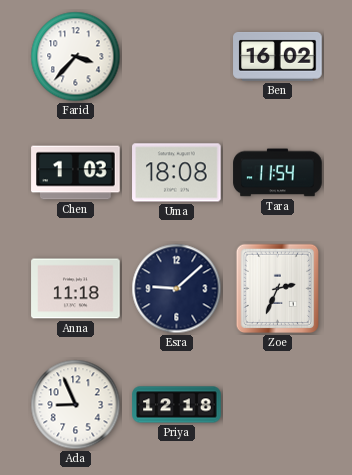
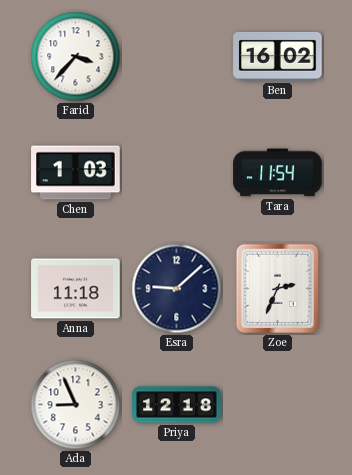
Uma: 18:08 -> none
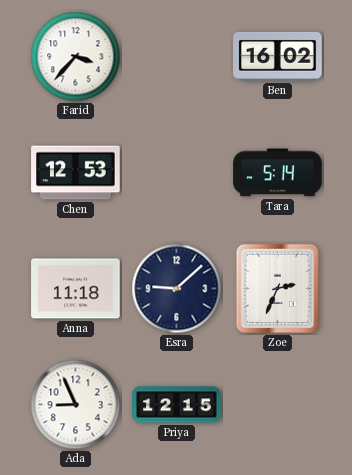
Chen: 1:03 -> 12:53
Tara: 11:54 -> 5:14
Priya: 12:18 -> 12:15
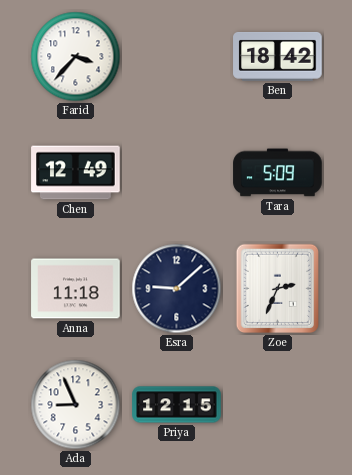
Ben: 16:02 -> 18:42
Chen: 12:53 -> 12:49
Tara: 5:14 -> 5:09
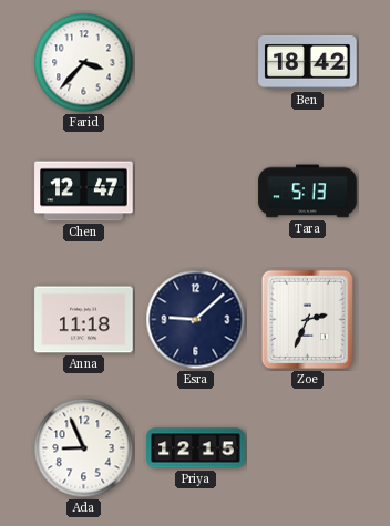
Chen: 12:49 -> 12:47
Tara: 5:09 -> 5:13
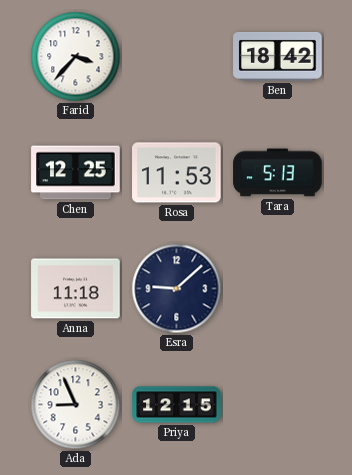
Chen: 12:47 -> 12:25
Rosa: none -> 11:53
Zoe: 2:34 -> none
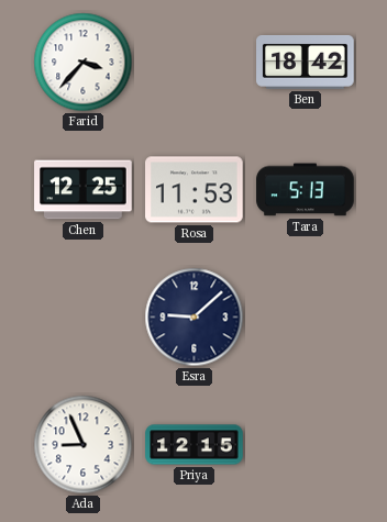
Anna: 11:18 -> none
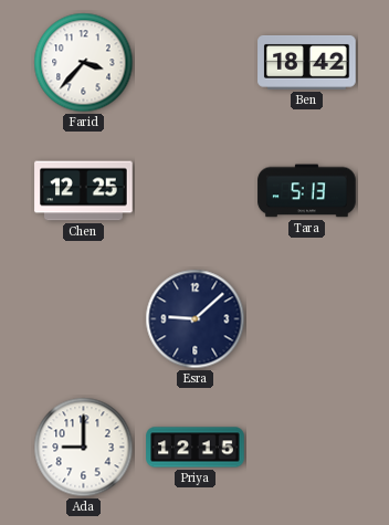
Rosa: 11:53 -> none
Ada: 8:56 -> 9:00
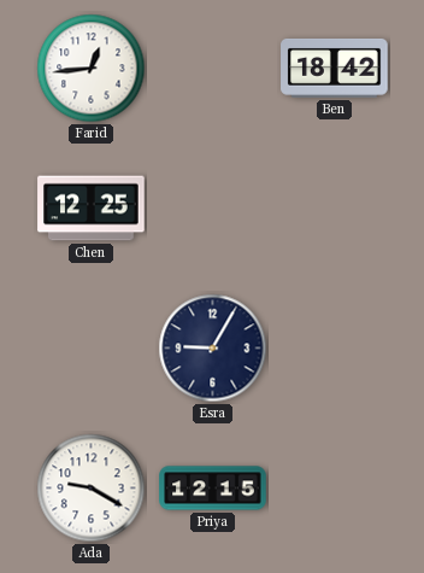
Farid: 3:37 -> 12:44
Tara: 5:13 -> none
Esra: 9:08 -> 9:05
Ada: 9:00 -> 9:20
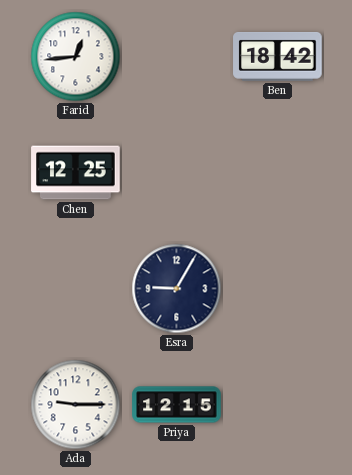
Ada: 9:20 -> 9:15
